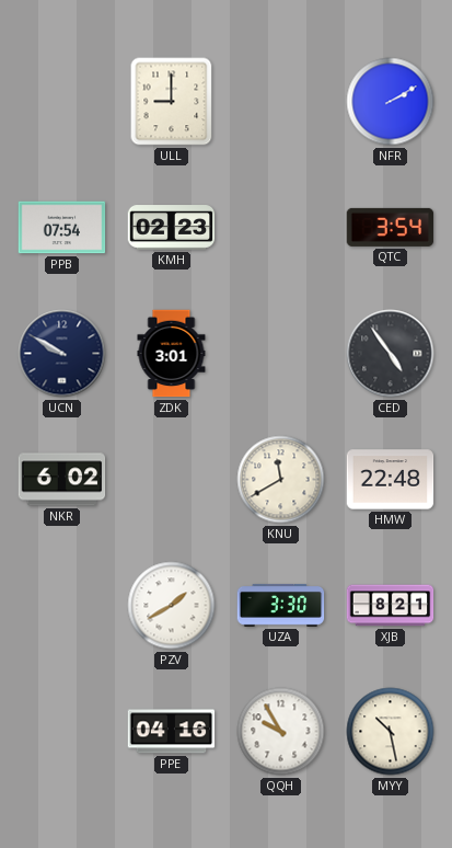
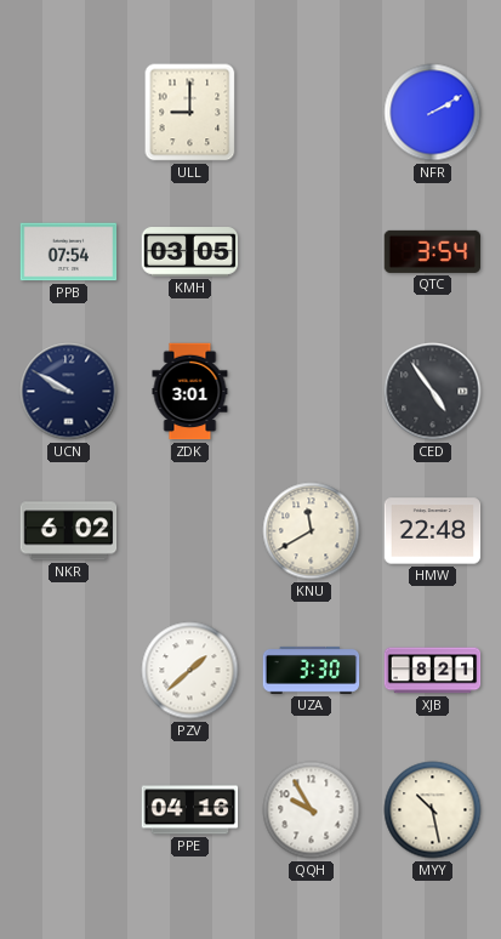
KMH: 02:23 -> 03:05
PZV: 1:40 -> 1:38
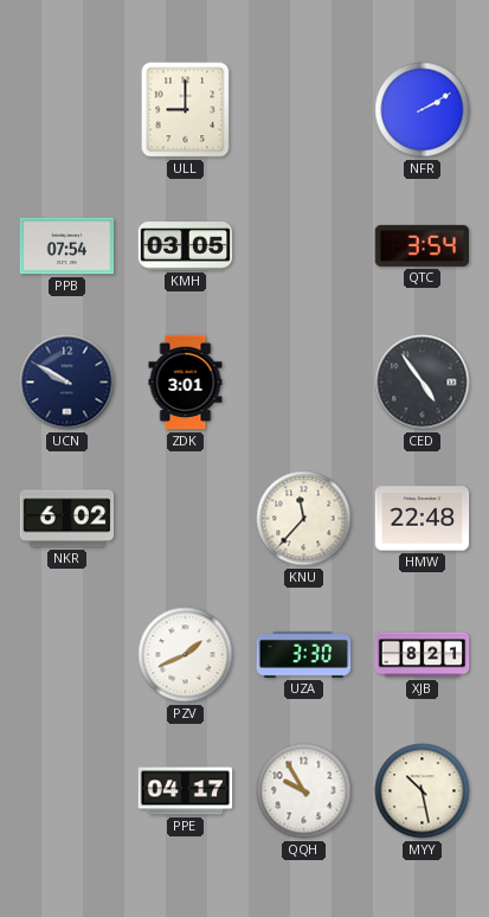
KNU: 11:40 -> 11:37
PZV: 1:38 -> 1:41
PPE: 04:16 -> 04:17
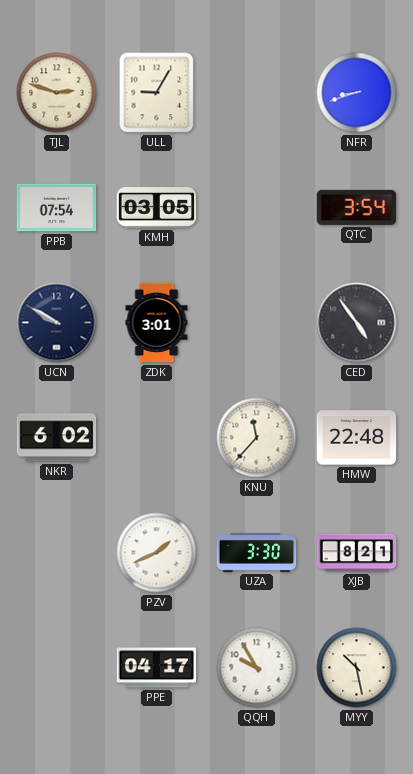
TJL: none -> 2:48
ULL: 9:00 -> 9:05
NFR: 2:10 -> 8:42
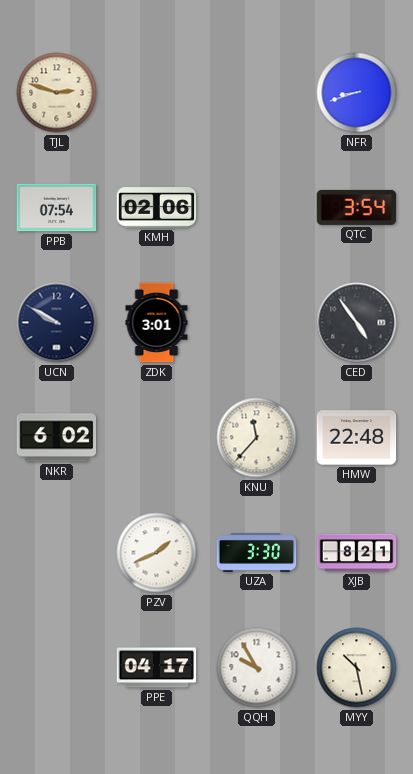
ULL: 9:05 -> none
KMH: 03:05 -> 02:06
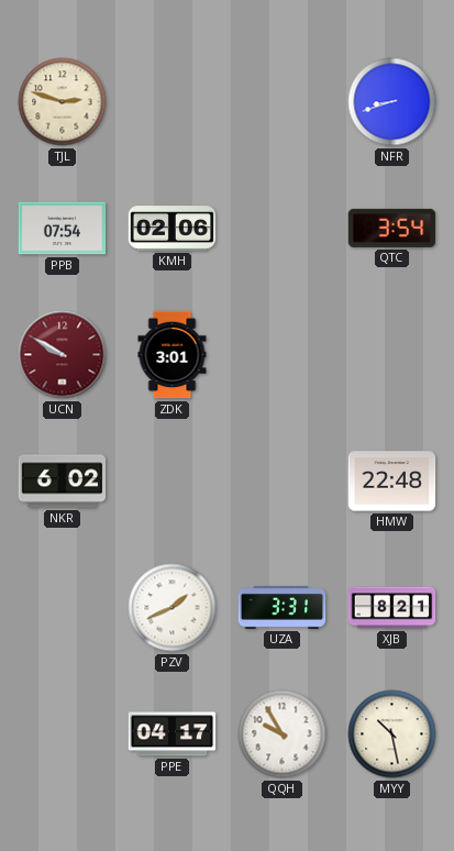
UCN dial: navy -> burgundy
CED: 4:54 -> none
KNU: 11:37 -> none
UZA: 3:30 -> 3:31
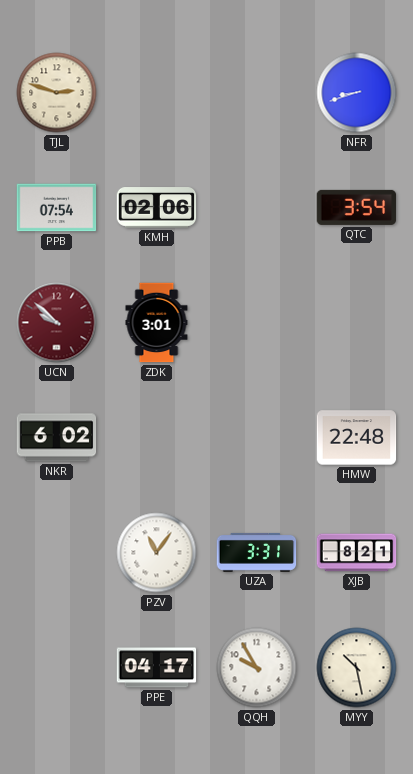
UCN: 9:50 -> 9:52
PZV: 1:41 -> 11:06
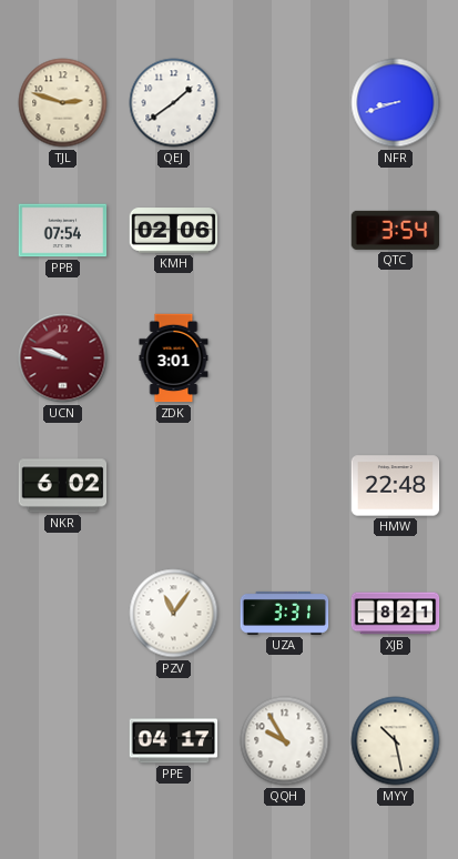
QEJ: none -> 1:39
UCN: 9:52 -> 9:48
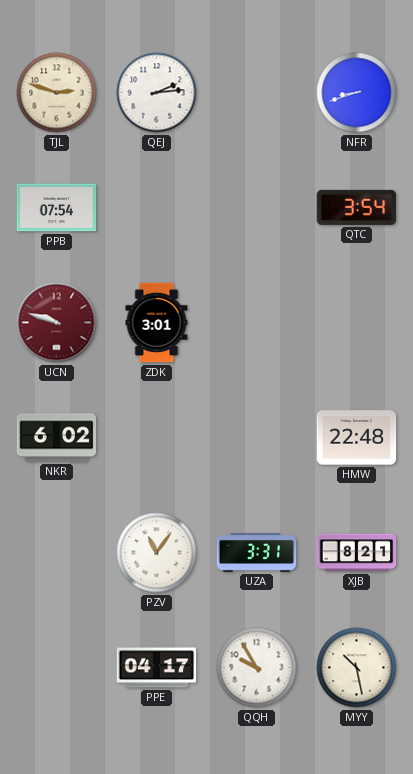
QEJ: 1:39 -> 2:14
KMH: 02:06 -> none
